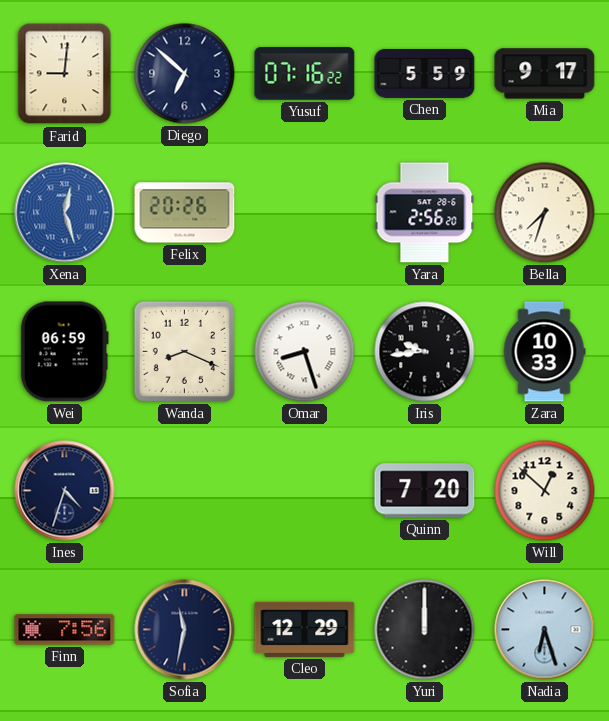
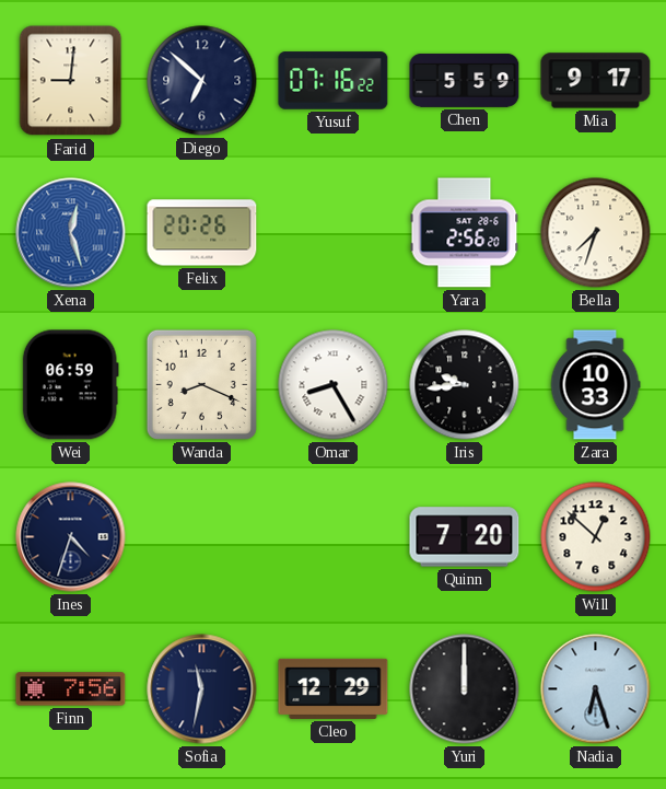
Omar: 8:27 -> 8:25
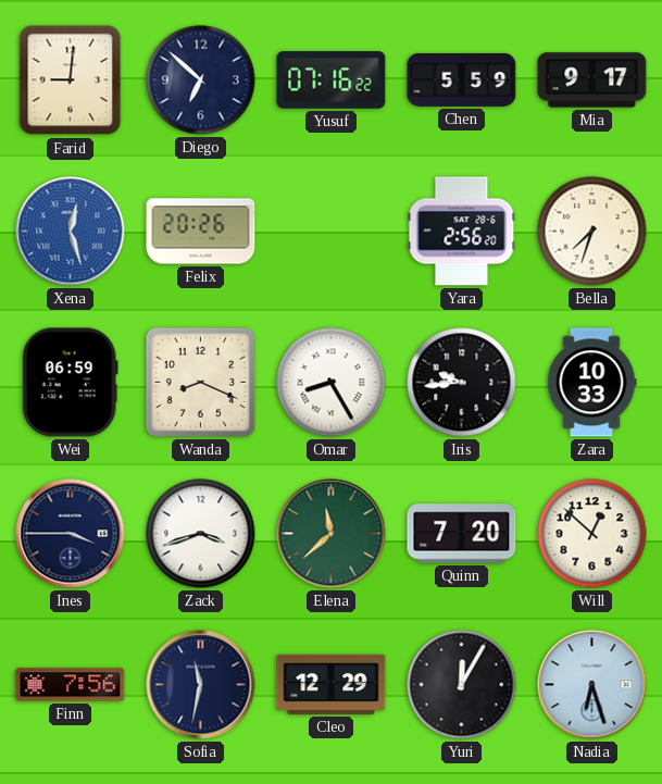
Ines: 4:33 -> 3:45
Zack: none -> 3:42
Elena: none -> 11:38
Yuri: 12:00 -> 12:05
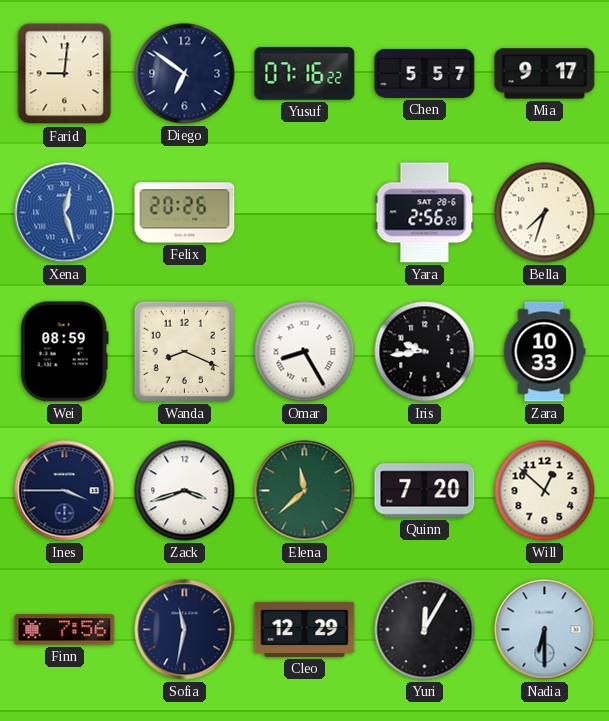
Diego: 6:52 -> 6:51
Chen: 5:59 -> 5:57
Wei: 06:59 -> 08:59
Nadia: 6:27 -> 6:30
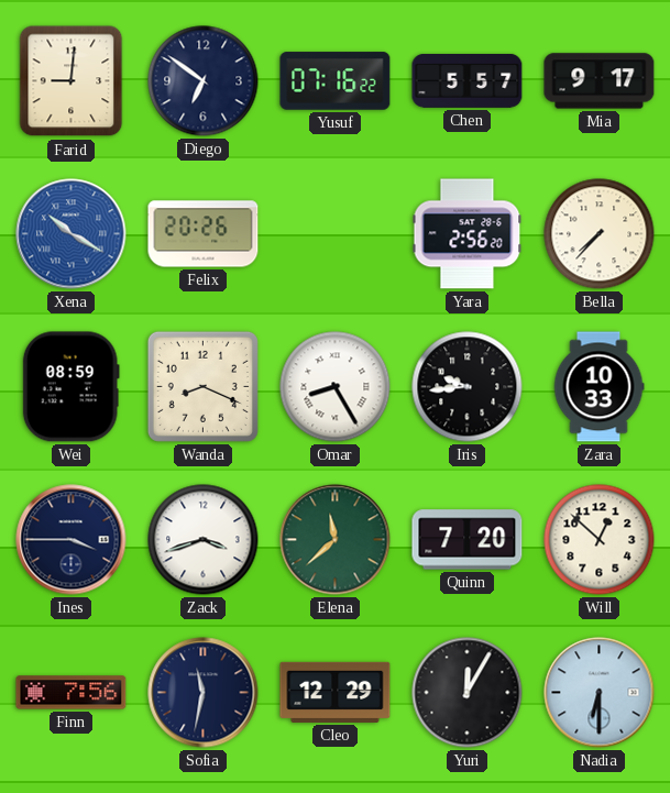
Xena: 12:27 -> 10:20
Bella: 7:33 -> 7:37
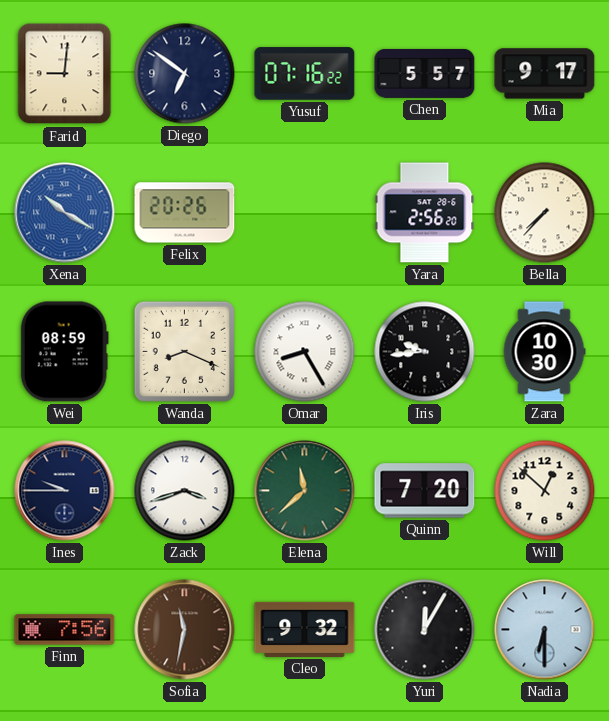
Zara: 10:33 -> 10:30
Ines: 3:45 -> 9:45
Sofia dial: navy -> brown
Cleo: 12:29 -> 9:32
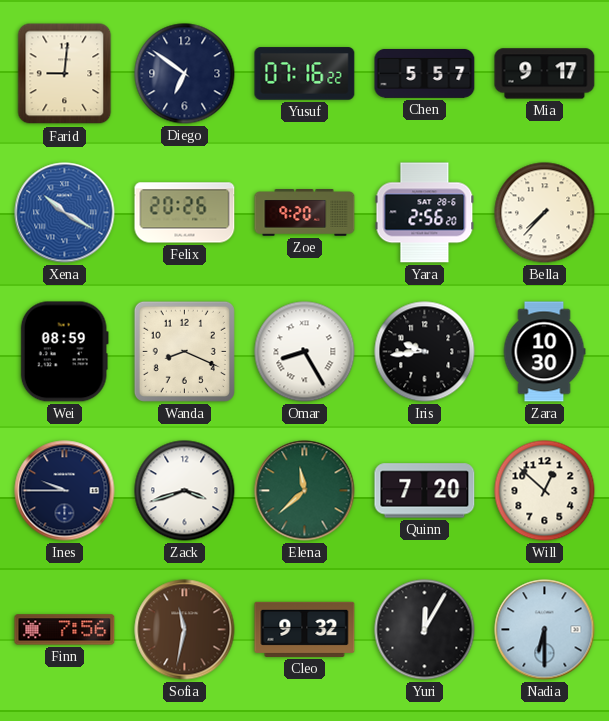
Zoe: none -> 9:20
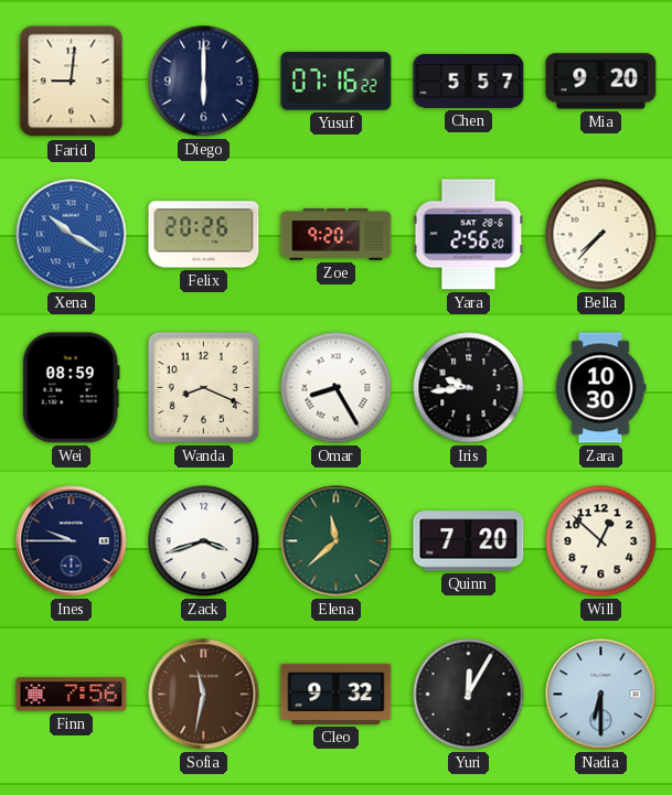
Diego: 6:51 -> 6:00
Mia: 9:17 -> 9:20
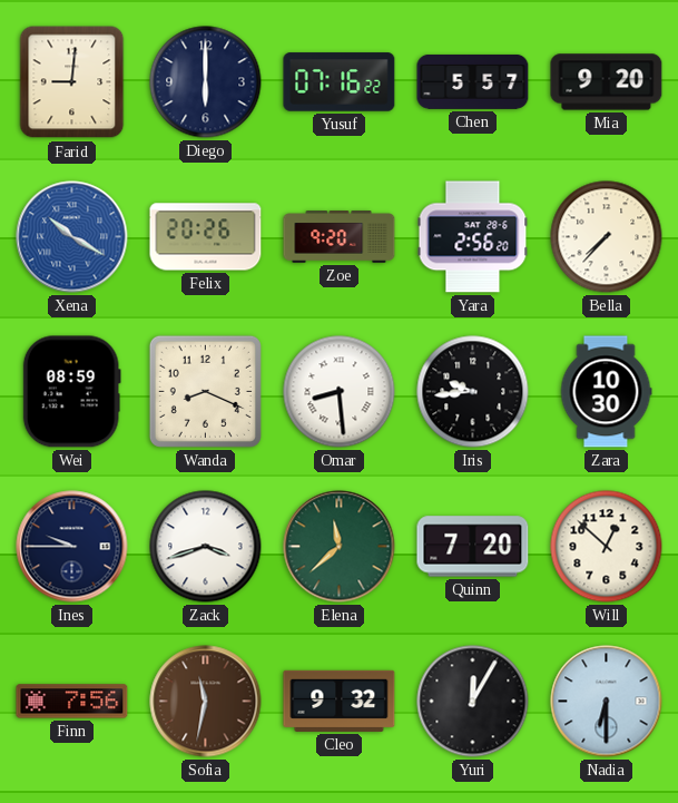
Omar: 8:25 -> 8:29
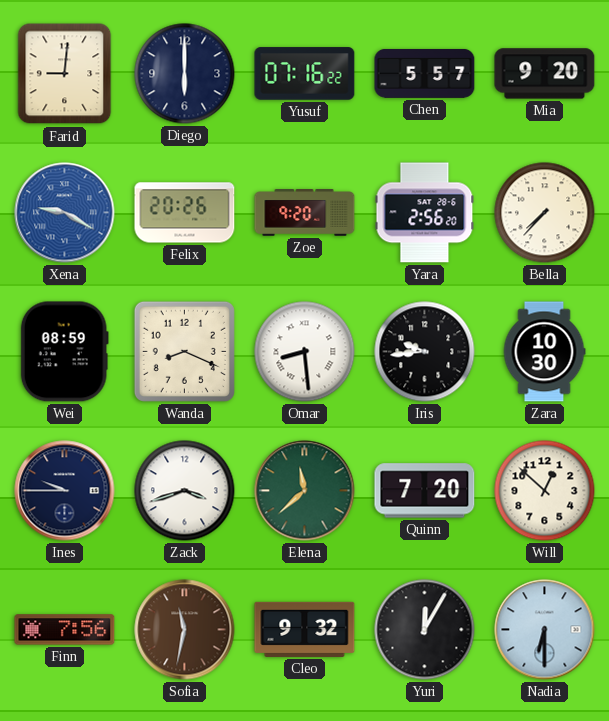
Xena: 10:20 -> 9:20
